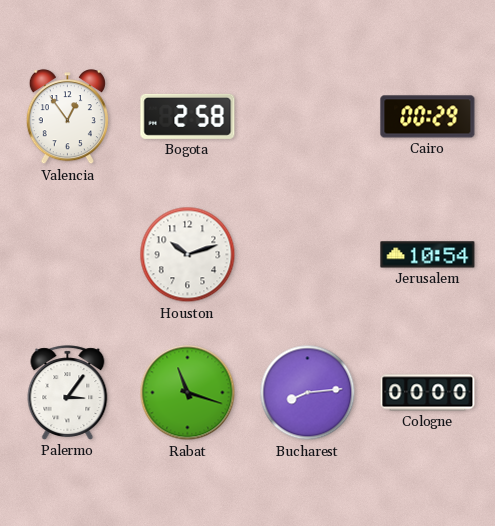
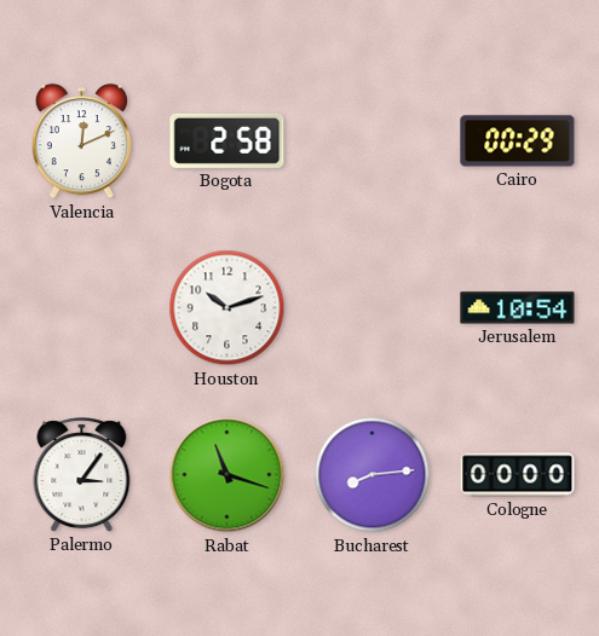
Valencia: 12:54 -> 12:11
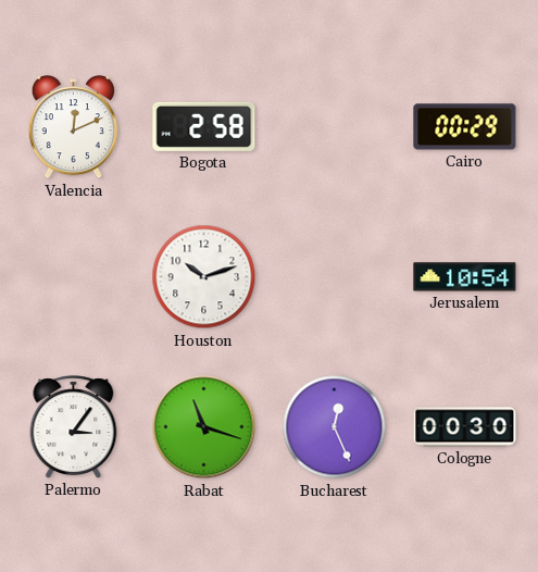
Bucharest: 8:14 -> 12:26
Cologne: 00:00 -> 00:30
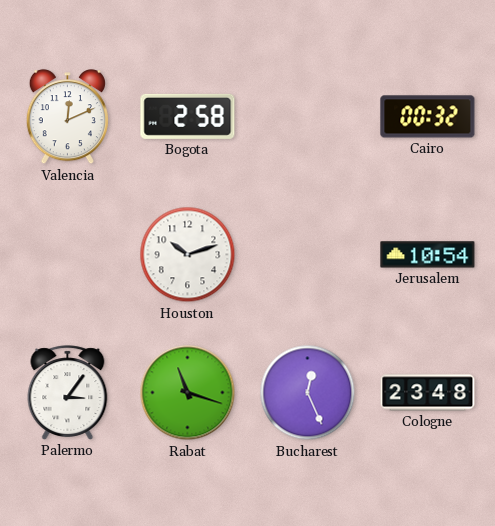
Cairo: 00:29 -> 00:32
Cologne: 00:30 -> 23:48
